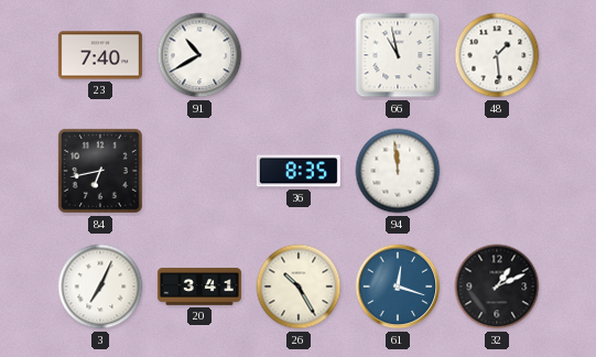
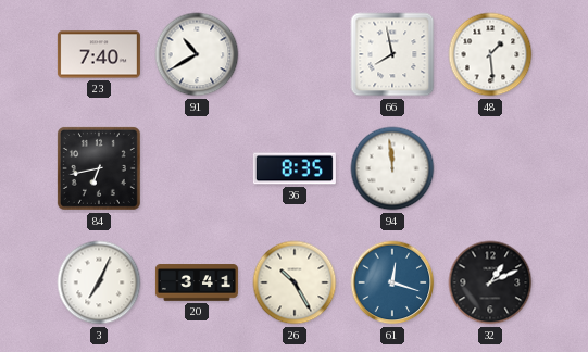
66: 10:58 -> 7:58
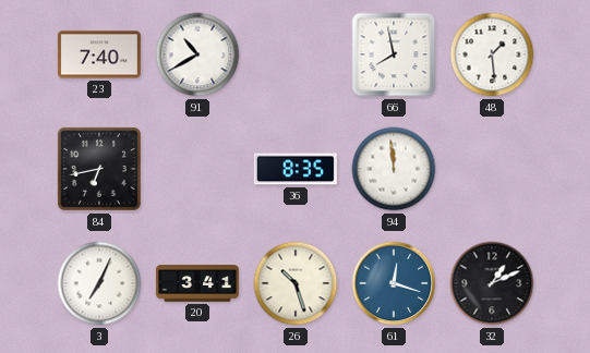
26: 10:25 -> 10:27
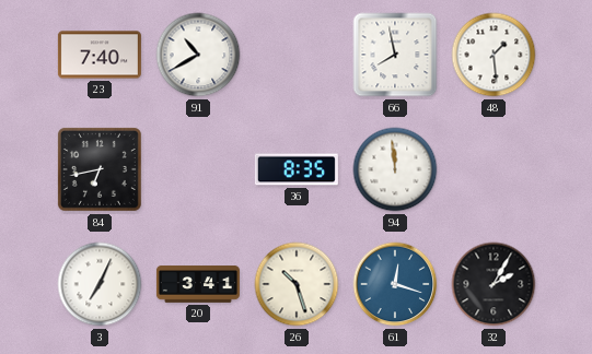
32: 1:11 -> 2:05
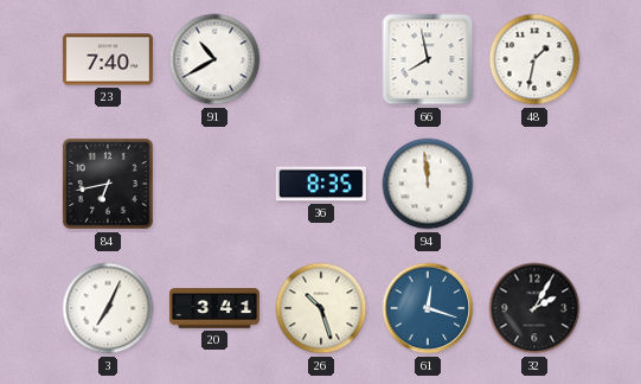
48: 1:29 -> 1:32
